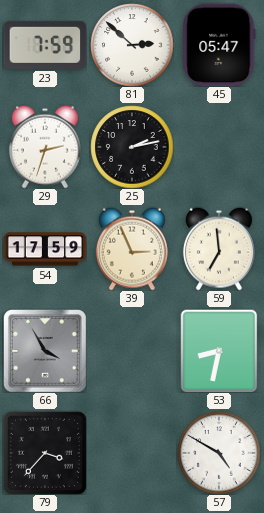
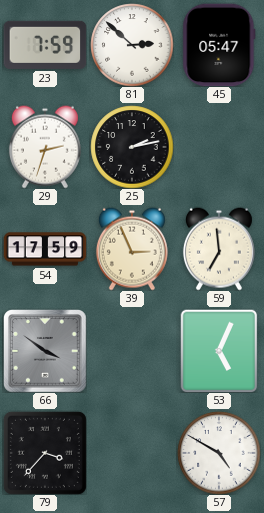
66: 3:55 -> 3:51
53: 8:32 -> 5:04
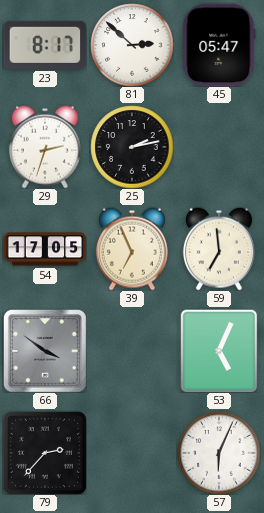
23: 7:59 -> 8:17
54: 17:59 -> 17:05
39: 2:56 -> 6:56
79: 3:37 -> 2:37
57: 4:50 -> 6:04
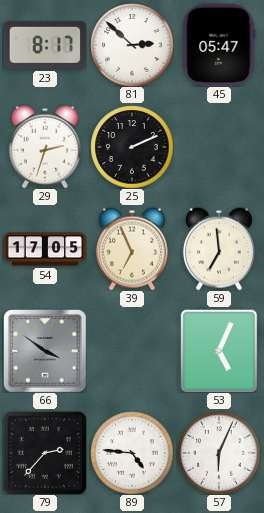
25: 2:13 -> 2:11
89: none -> 4:46
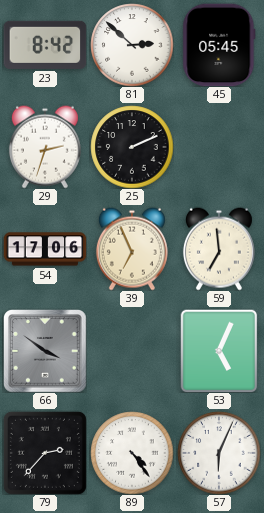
23: 8:17 -> 8:42
45: 05:47 -> 05:45
54: 17:05 -> 17:06
89: 4:46 -> 4:24
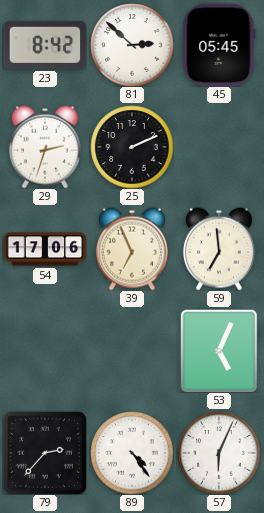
66: 3:51 -> none
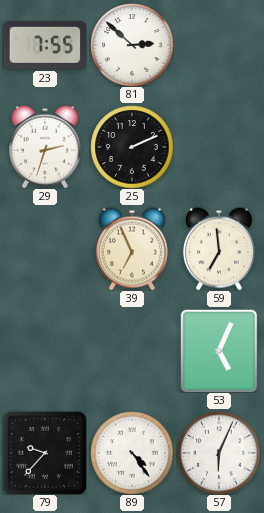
23: 8:42 -> 7:55
45: 05:45 -> none
54: 17:06 -> none
79: 2:37 -> 9:37
